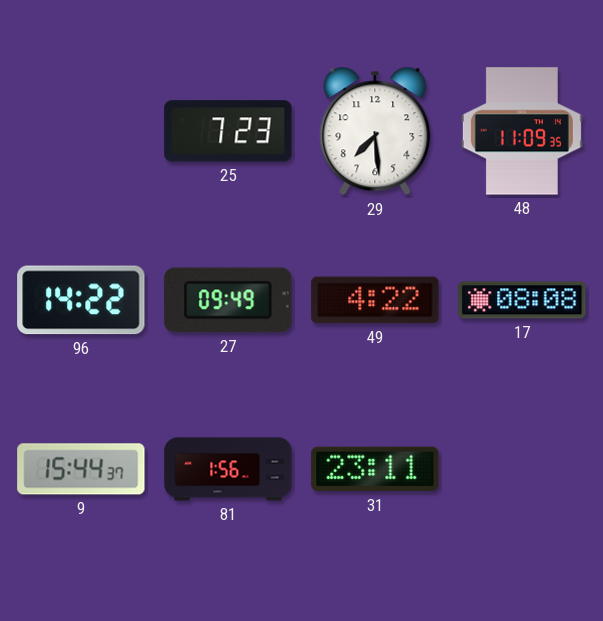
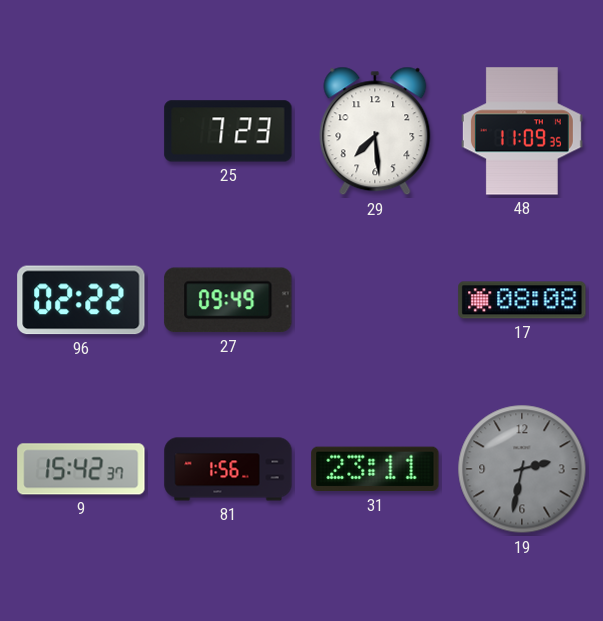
96: 14:22 -> 02:22
49: 4:22 -> none
9: 15:44 -> 15:42
19: none -> 2:32
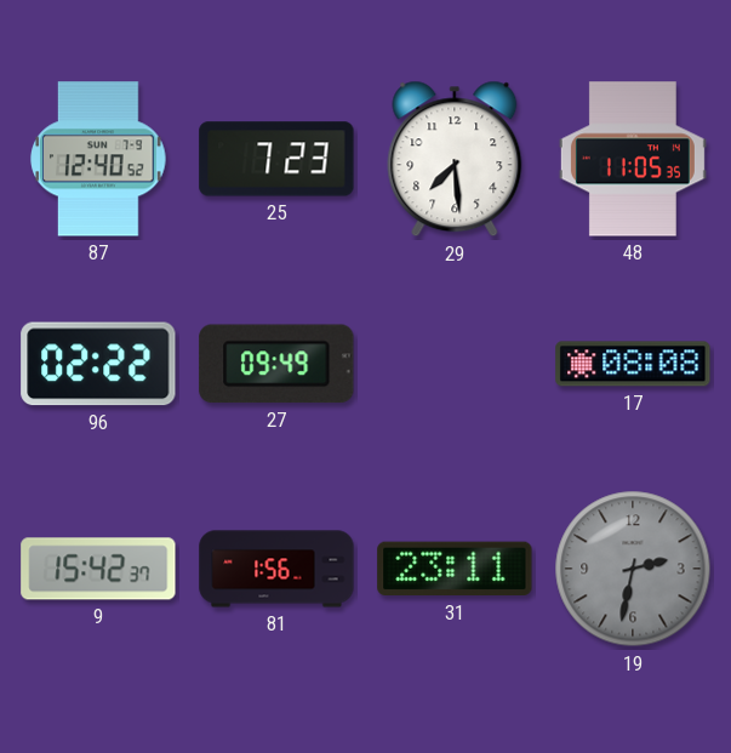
87: none -> 12:40
48: 11:09 -> 11:05
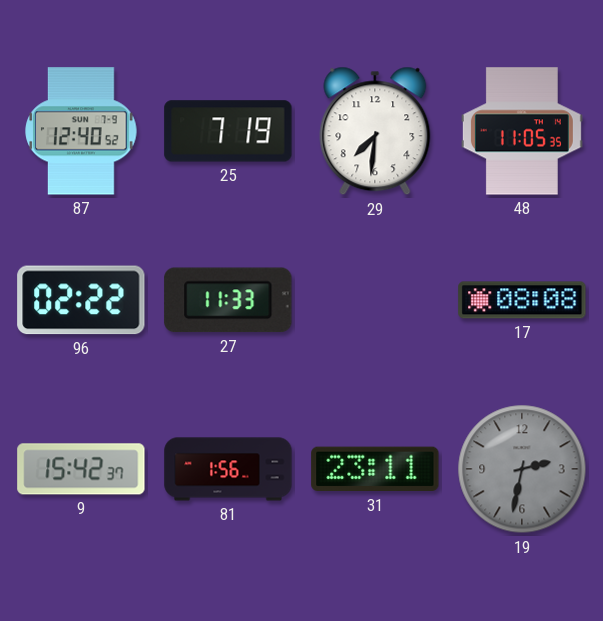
25: 7:23 -> 7:19
29: 7:29 -> 7:31
27: 09:49 -> 11:33
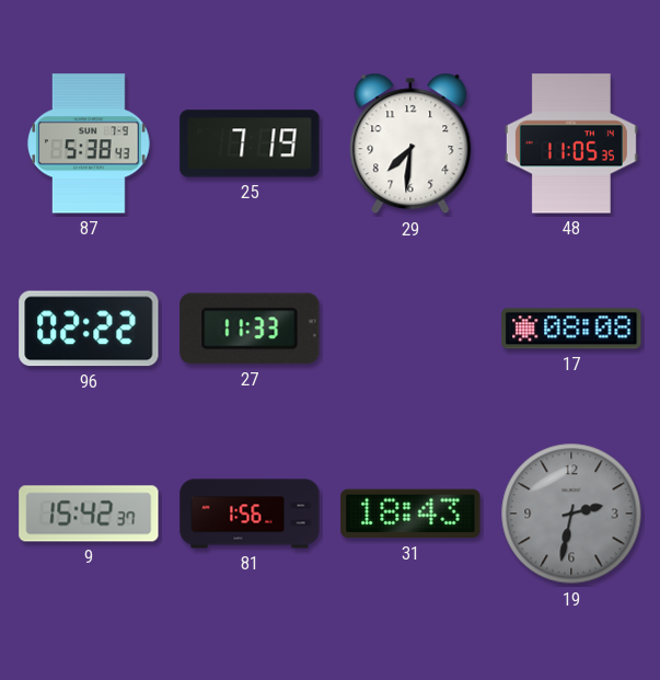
87: 12:40 -> 5:38
31: 23:11 -> 18:43
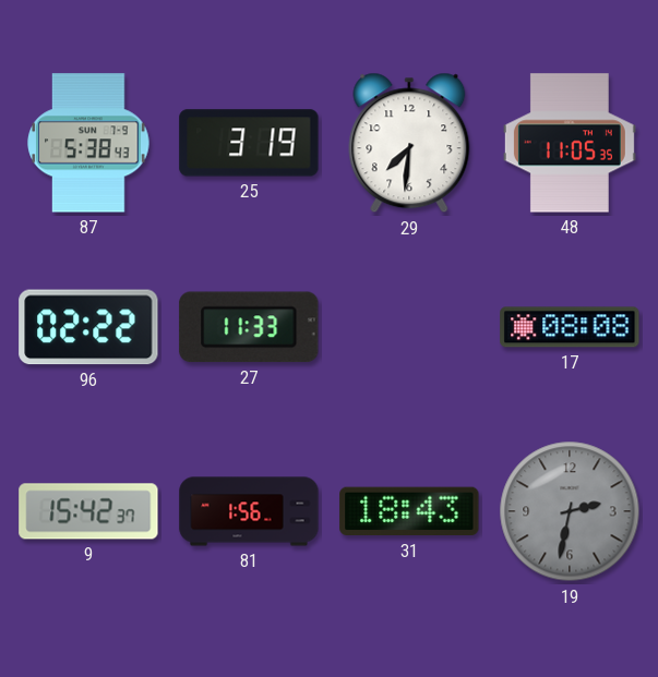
25: 7:19 -> 3:19
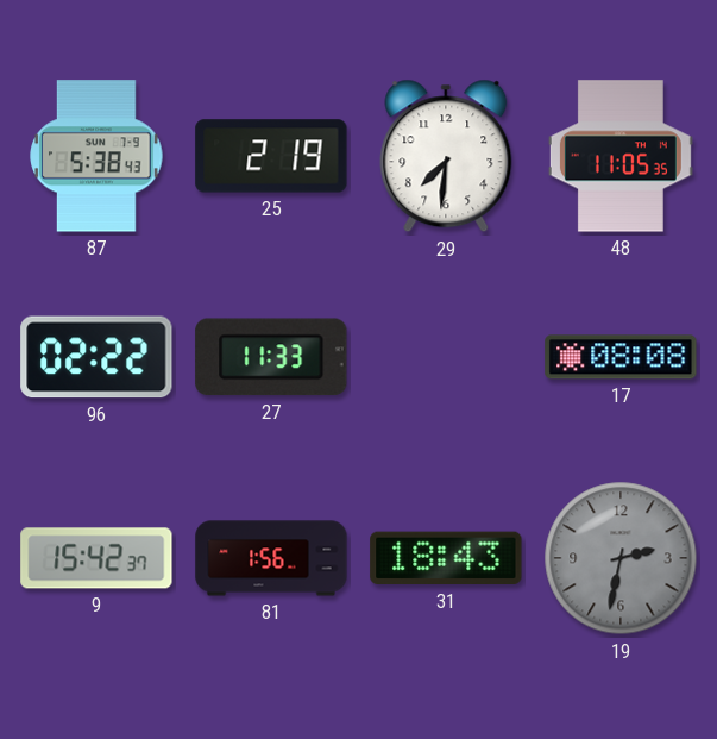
25: 3:19 -> 2:19
